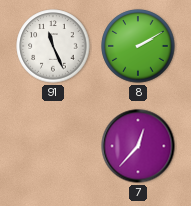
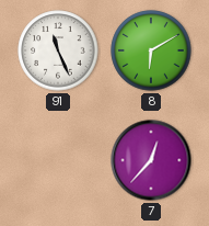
8: 2:10 -> 6:10
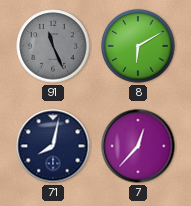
91 dial: white -> grey
71: none -> 8:02
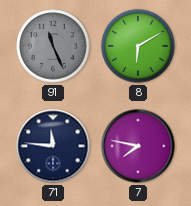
71: 8:02 -> 11:46
7: 12:37 -> 7:47
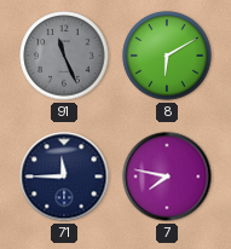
71: 11:46 -> 11:45
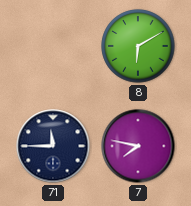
91: 11:26 -> none
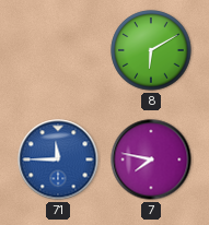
71 dial: navy -> blue
